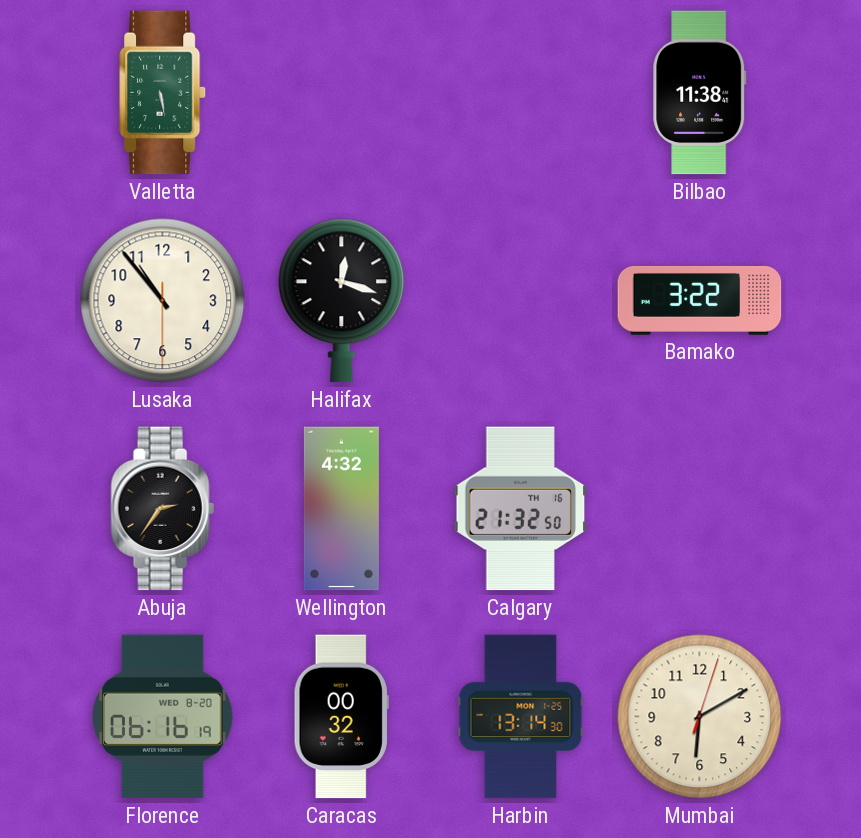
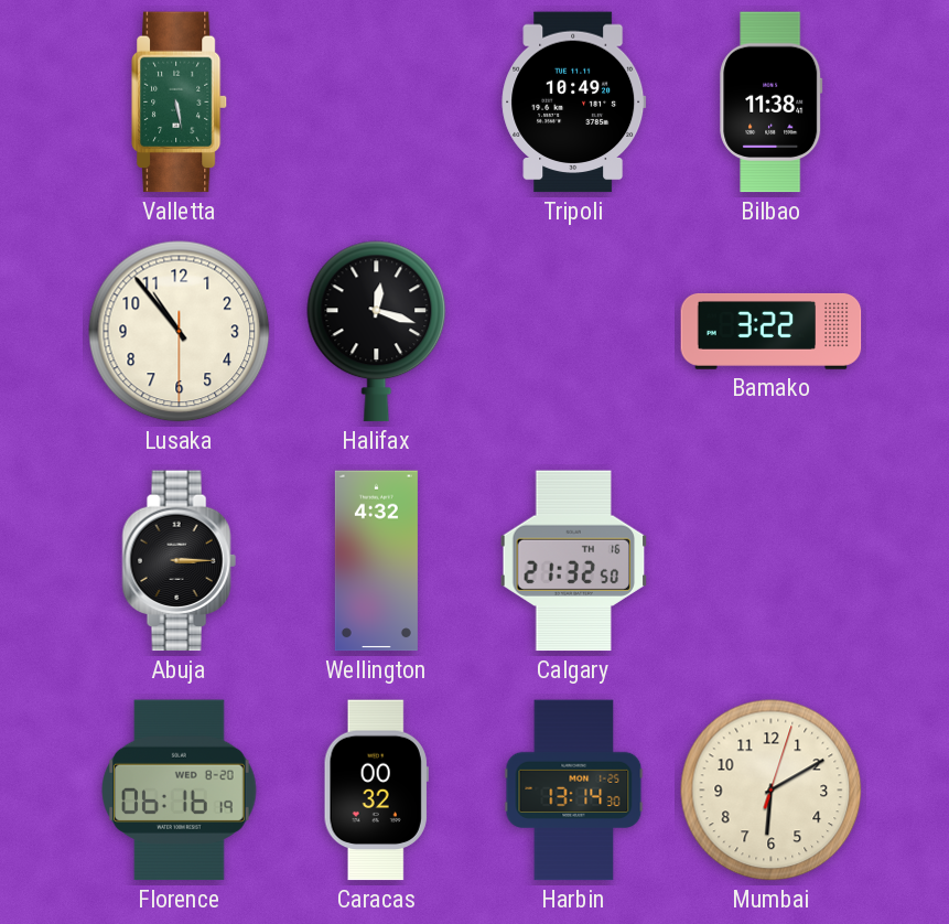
Tripoli: none -> 10:49
Abuja: 2:36 -> 3:15
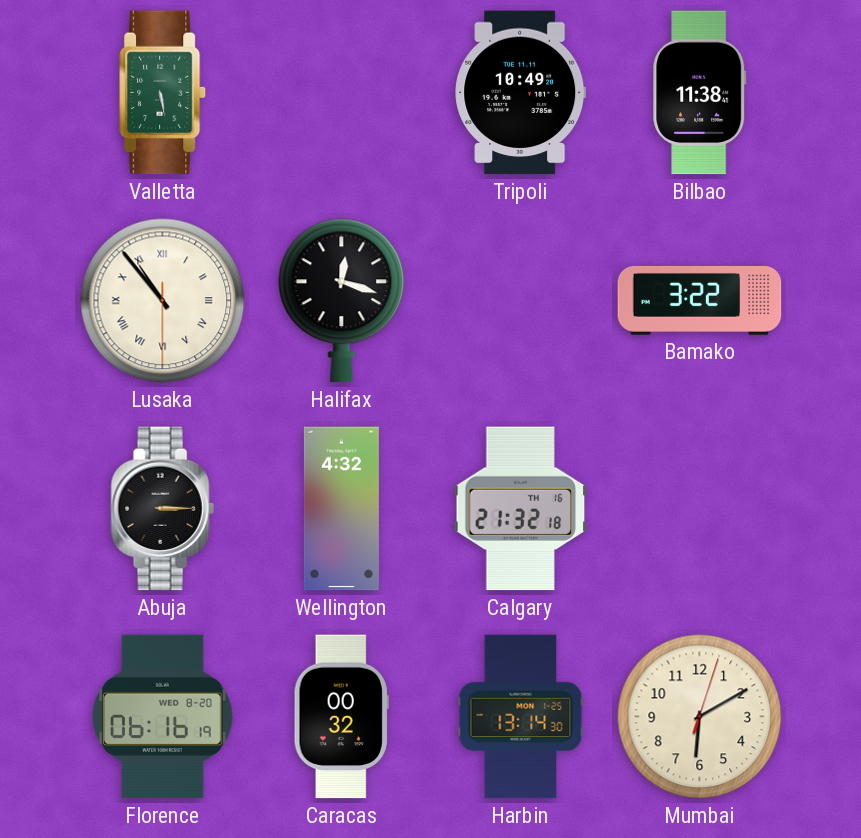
Lusaka numerals: Arabic -> Roman
Calgary: 21:32:50 -> 21:32:18
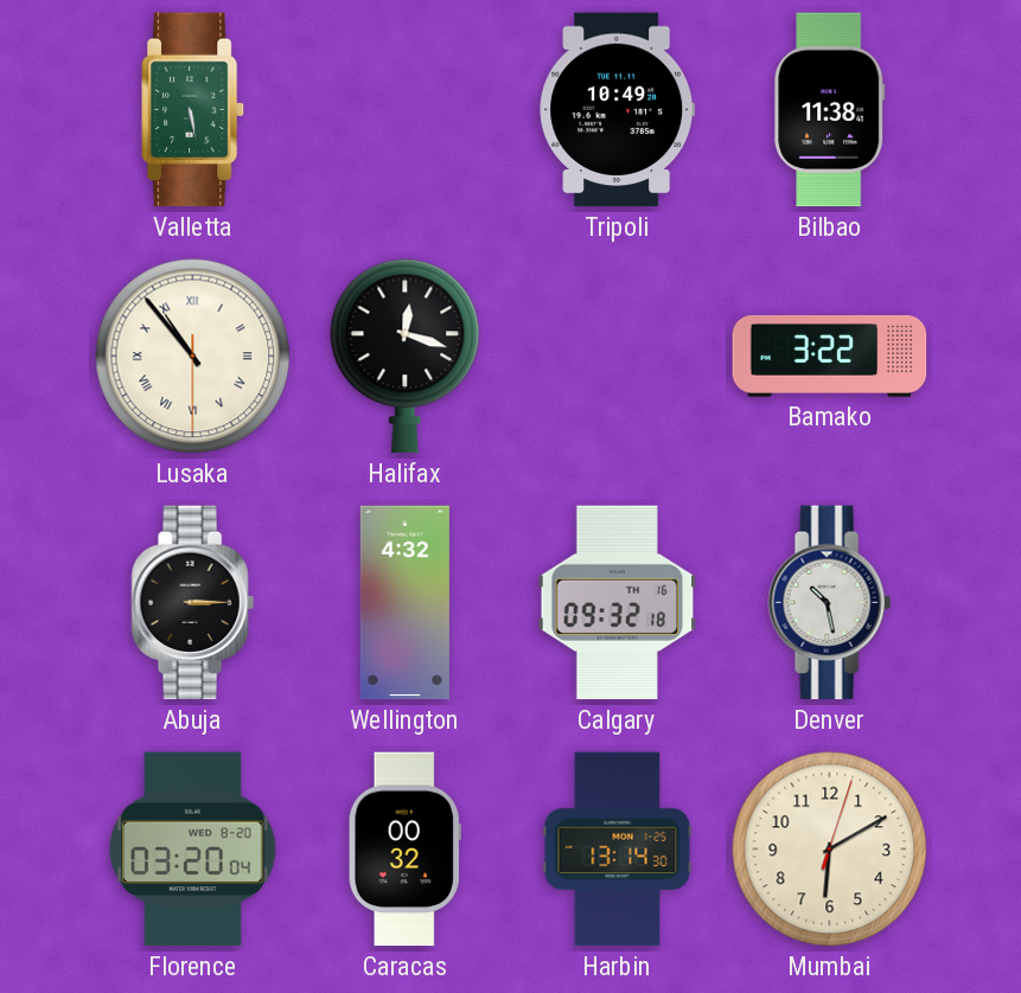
Calgary: 21:32 -> 09:32
Denver: none -> 10:28
Florence: 06:16 -> 03:20
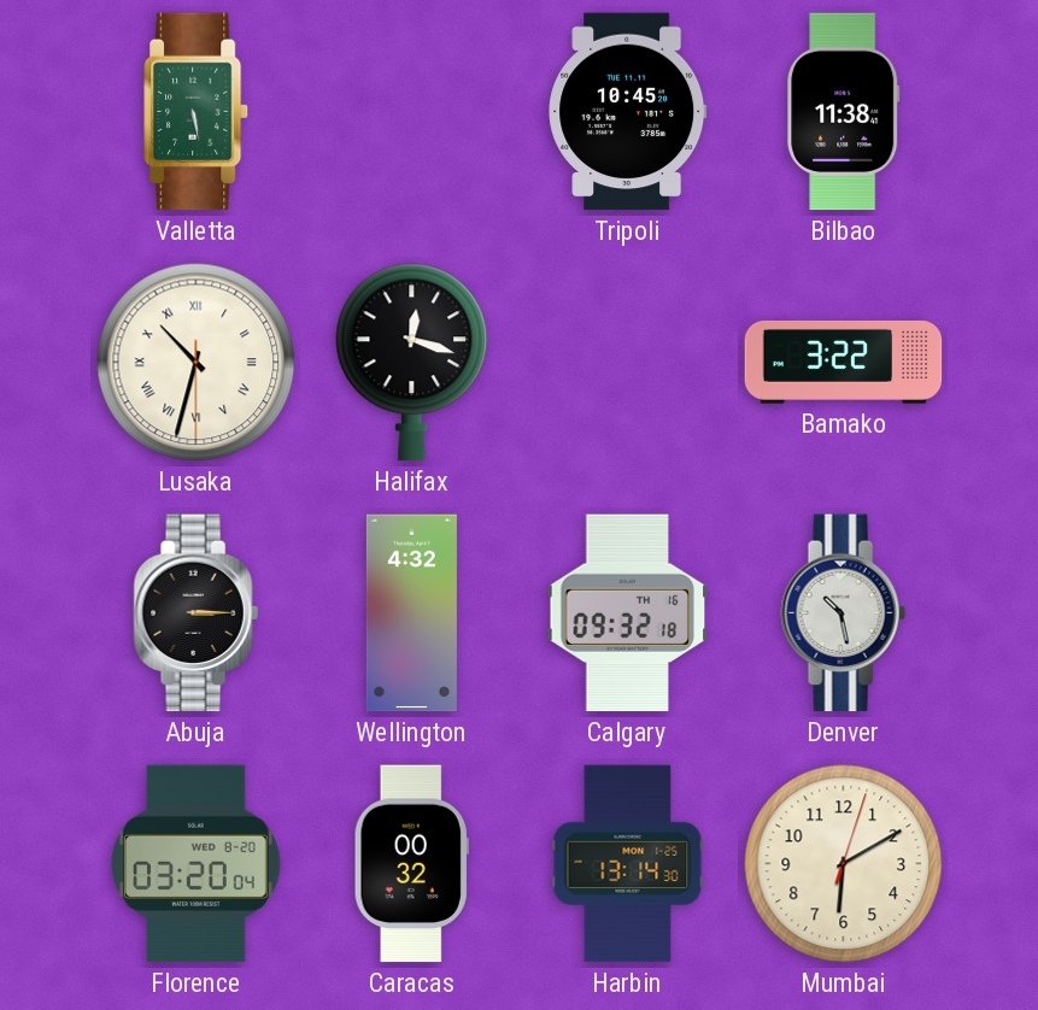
Tripoli: 10:49 -> 10:45
Lusaka: 10:53 -> 10:32
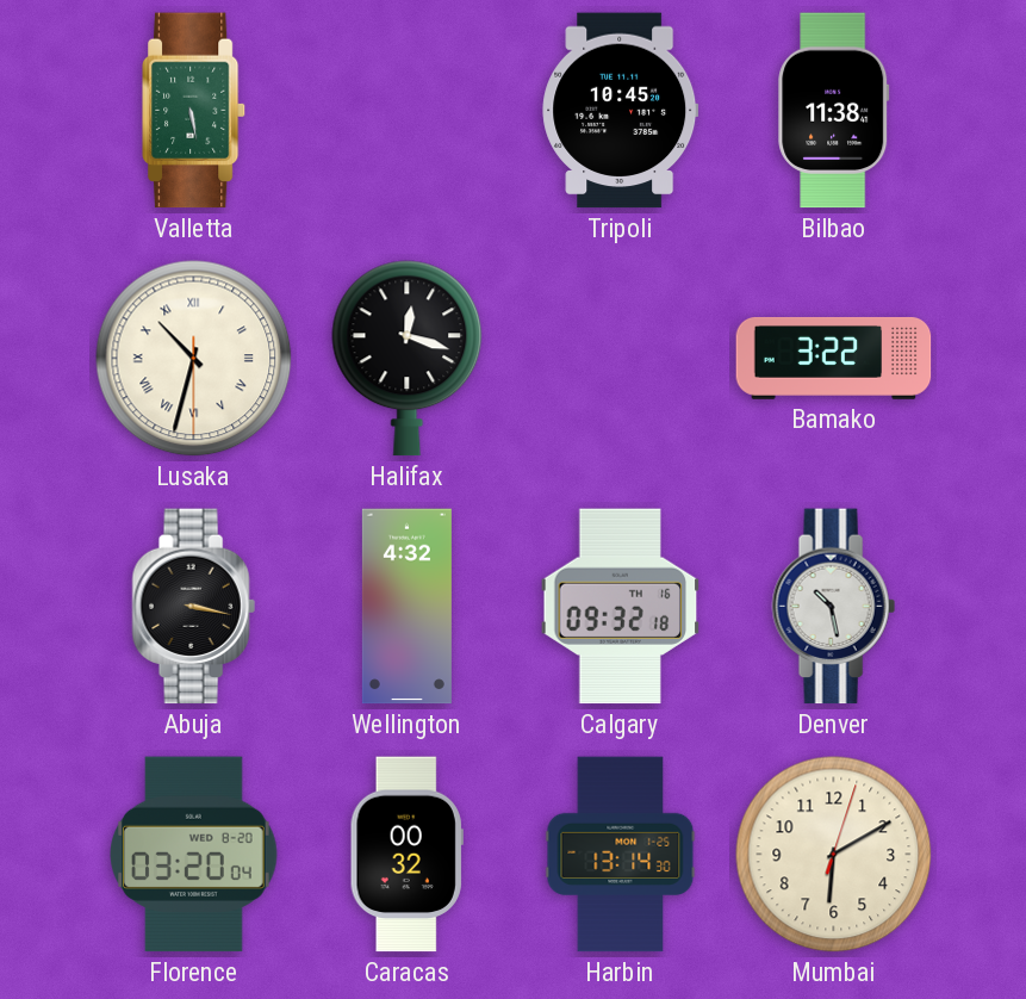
Abuja: 3:15 -> 3:17
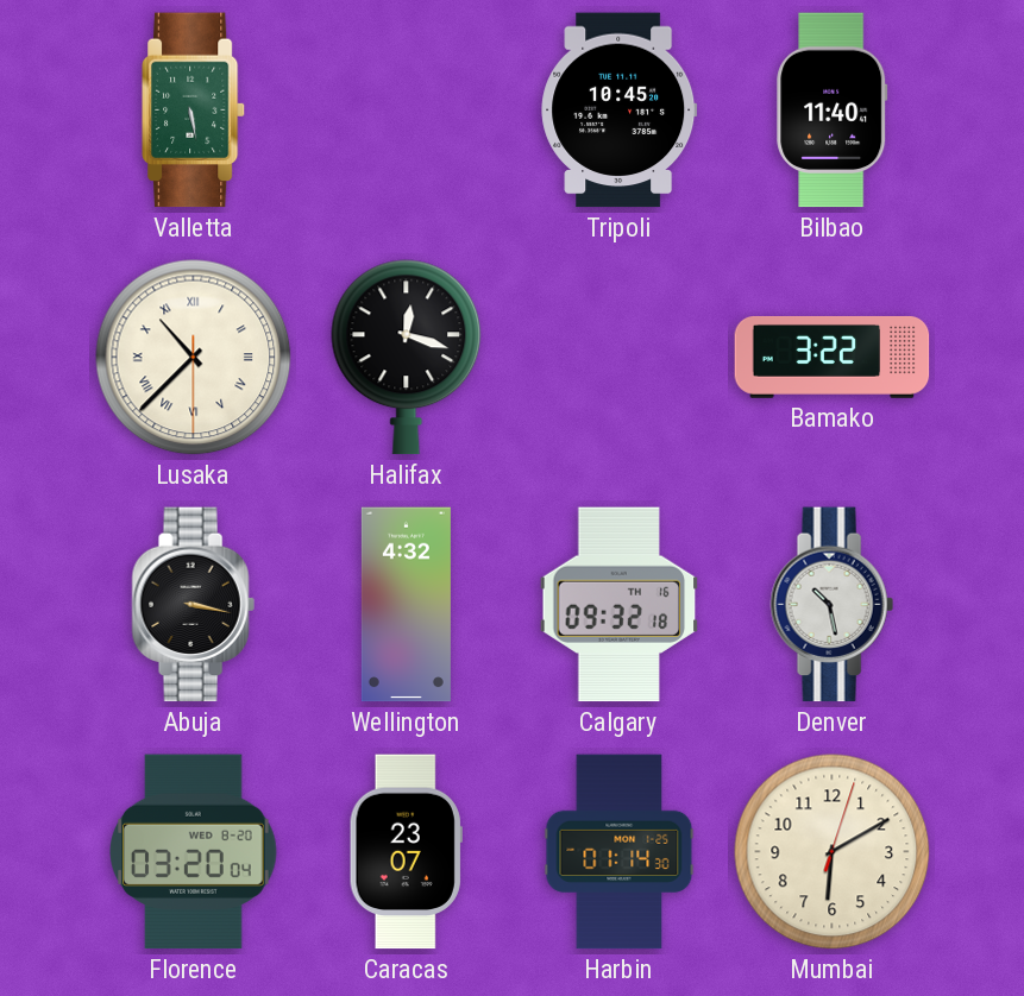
Bilbao: 11:38 -> 11:40
Lusaka: 10:32 -> 10:37
Caracas: 00:32 -> 23:07
Harbin: 13:14 -> 01:14
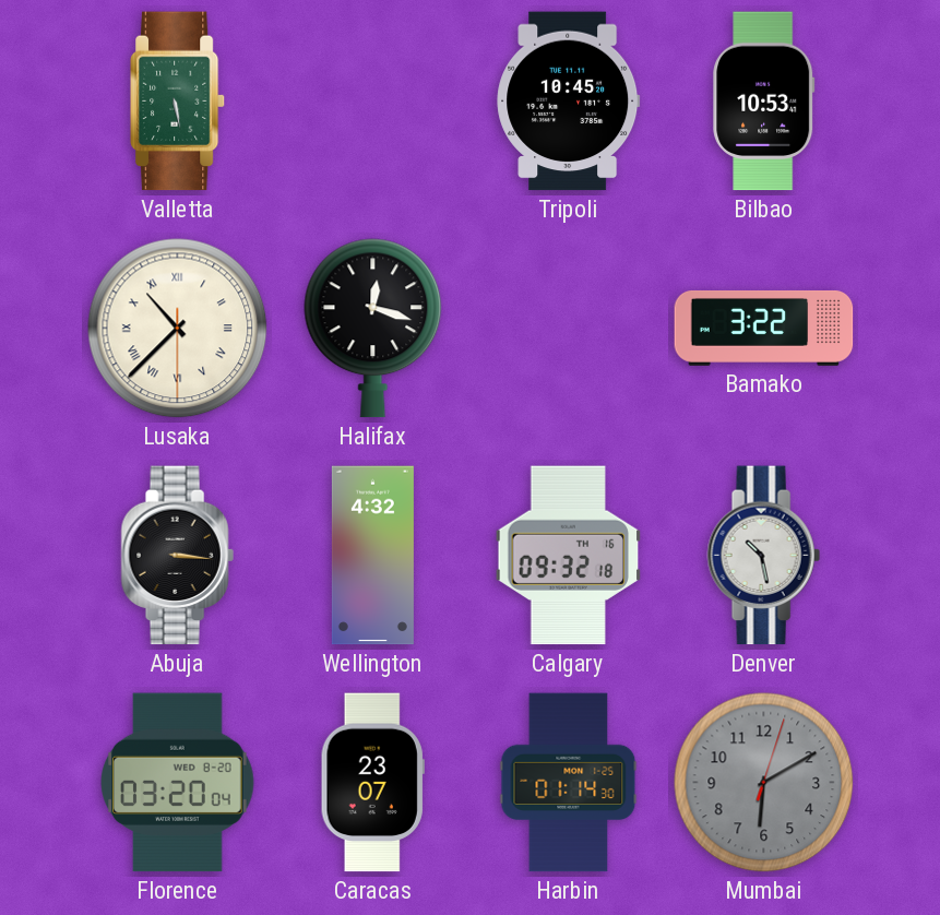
Bilbao: 11:40 -> 10:53
Abuja: 3:17 -> 3:16
Mumbai dial: cream -> grey
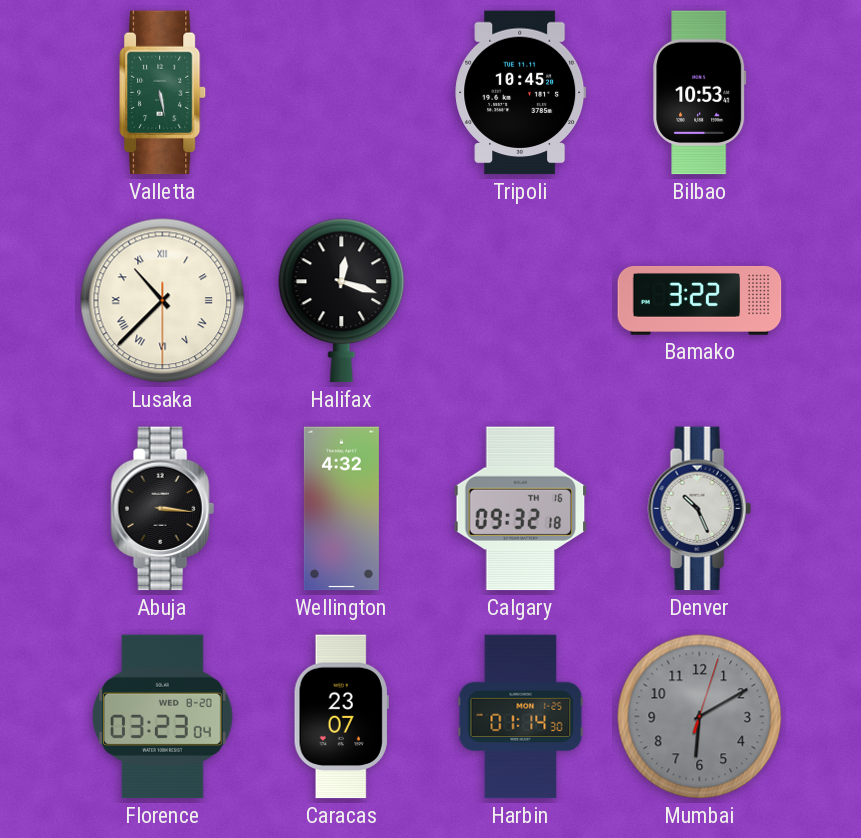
Denver: 10:28 -> 10:26
Florence: 03:20 -> 03:23
